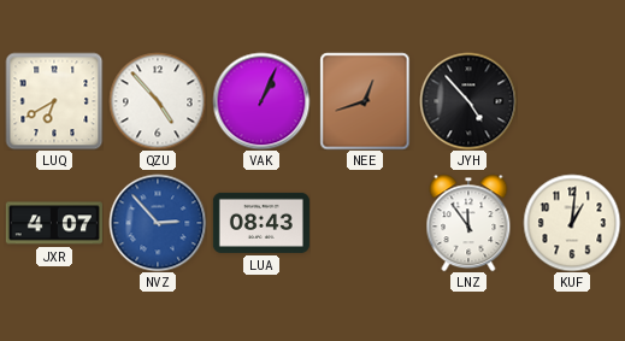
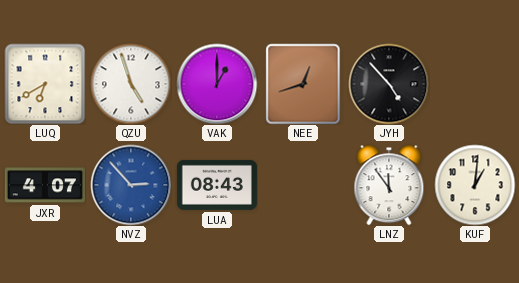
QZU: 4:53 -> 4:57
VAK: 1:04 -> 1:00
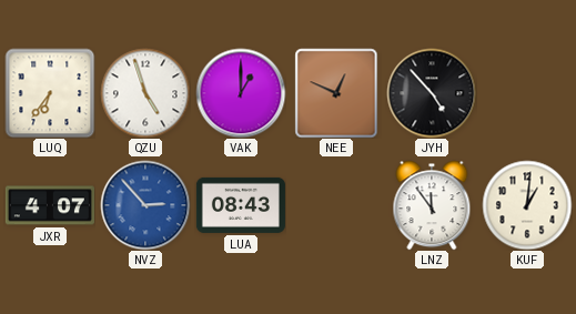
LUQ: 6:40 -> 6:36
NEE: 12:42 -> 12:49
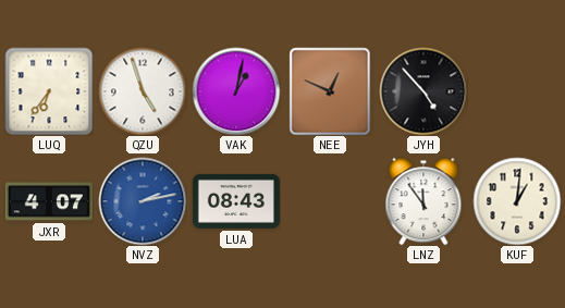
VAK: 1:00 -> 1:02
NVZ: 2:53 -> 2:13
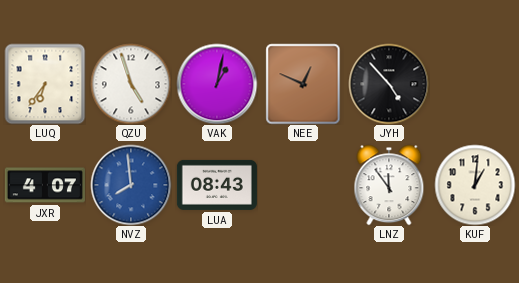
NVZ: 2:13 -> 7:59
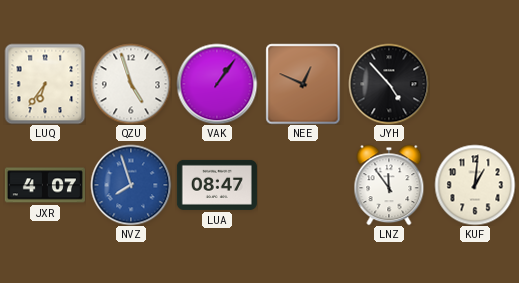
VAK: 1:02 -> 1:06
NVZ: 7:59 -> 7:57
LUA: 08:43 -> 08:47
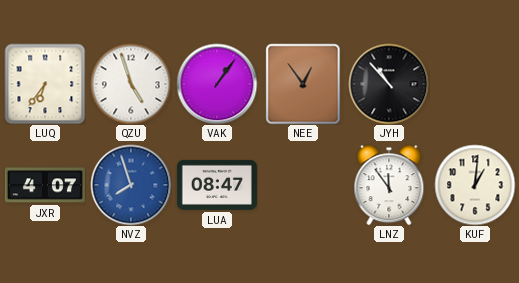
NEE: 12:49 -> 12:54
JYH: 4:53 -> 10:53
